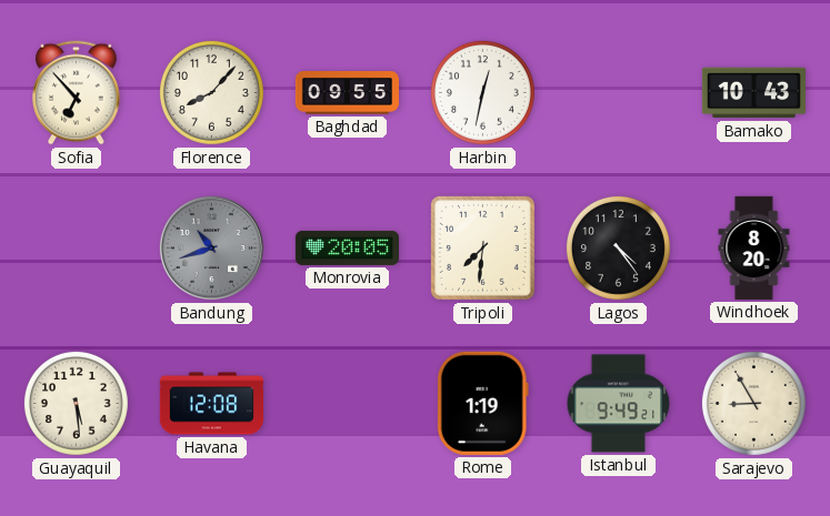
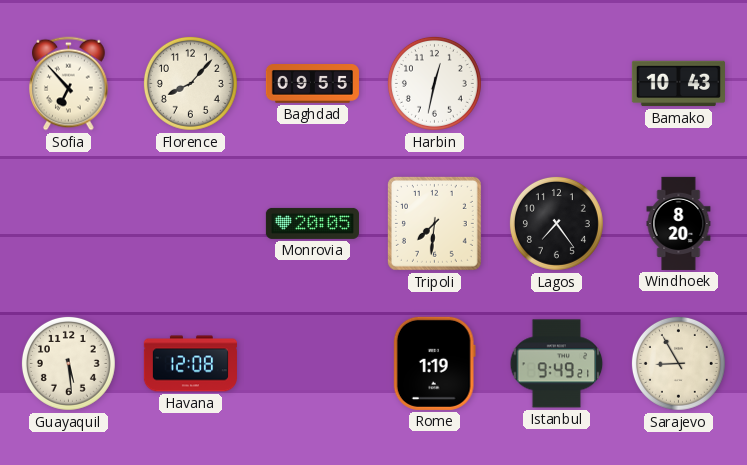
Bandung: 10:42 -> none
Lagos: 4:24 -> 7:24
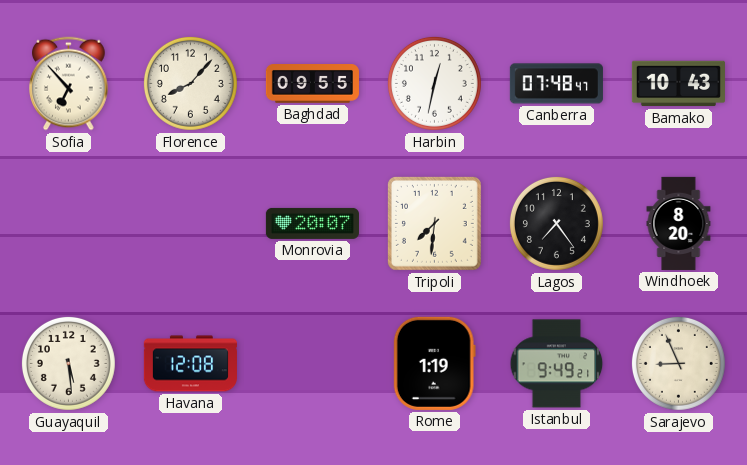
Canberra: none -> 07:48
Monrovia: 20:05 -> 20:07
Sarajevo: 8:55 -> 8:56
